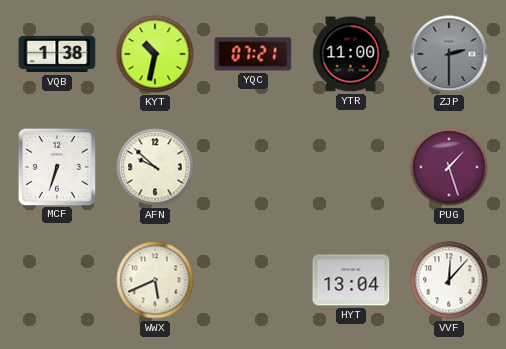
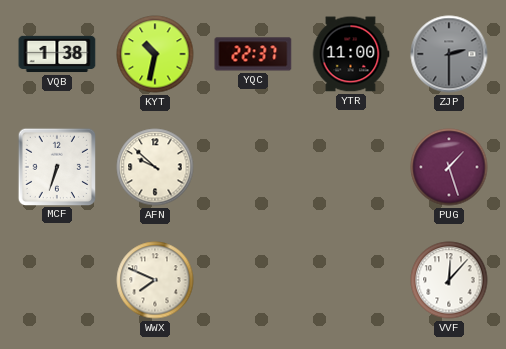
YQC: 07:21 -> 22:37
WWX: 5:41 -> 7:49
HYT: 13:04 -> none
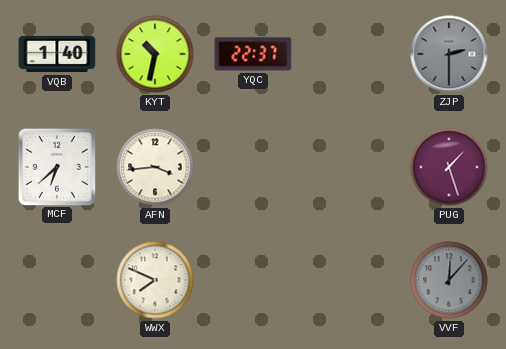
VQB: 1:38 -> 1:40
YTR: 11:00 -> none
MCF: 6:33 -> 6:38
AFN: 9:52 -> 3:44
VVF dial: white -> grey
